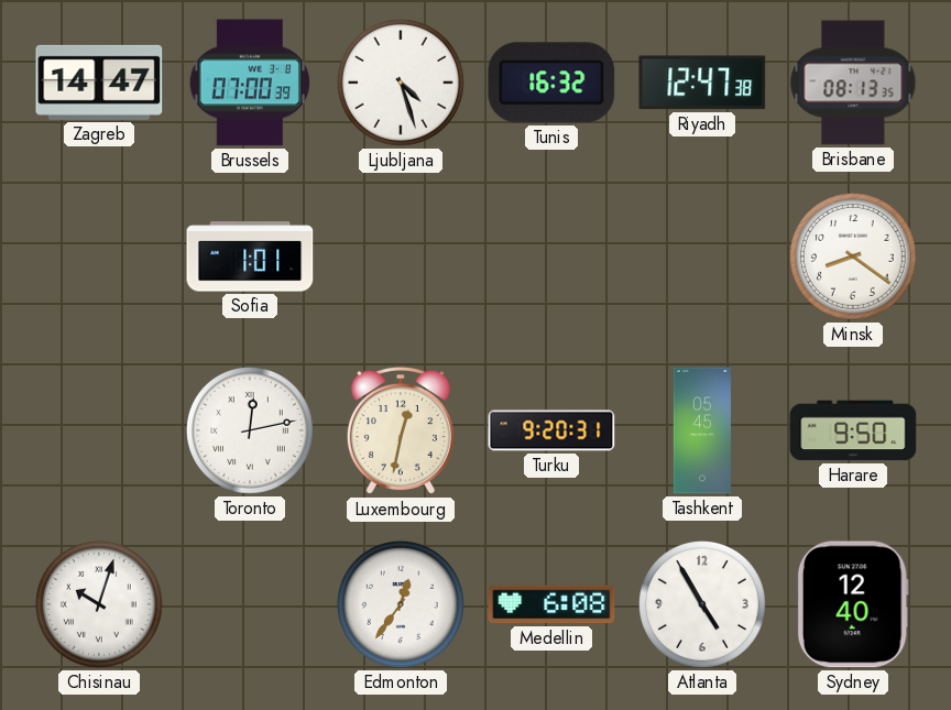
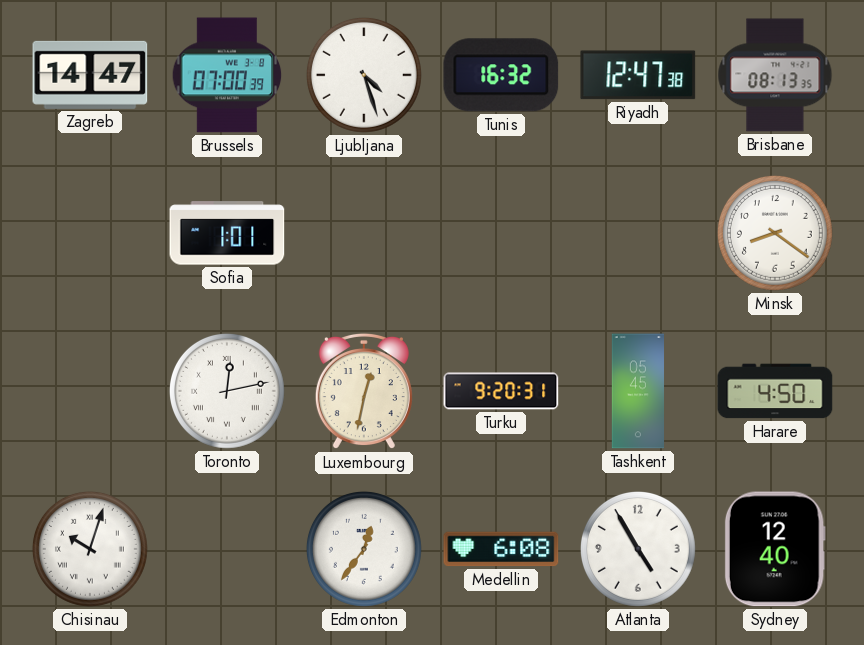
Harare: 9:50 -> 4:50
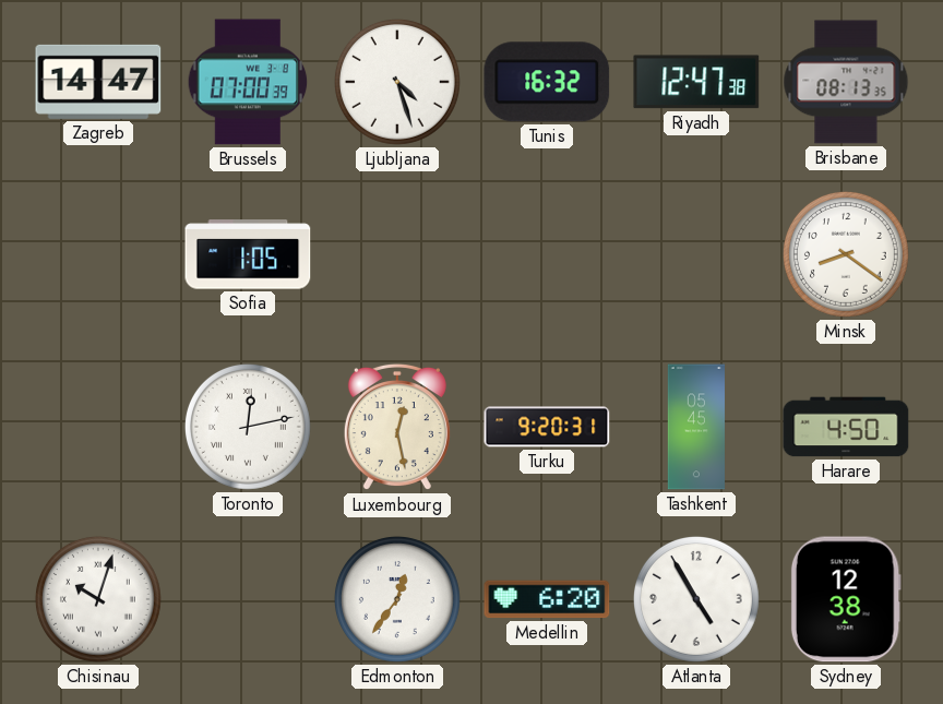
Sofia: 1:01 -> 1:05
Luxembourg: 12:32 -> 12:28
Medellin: 6:08 -> 6:20
Sydney: 12:40 -> 12:38
